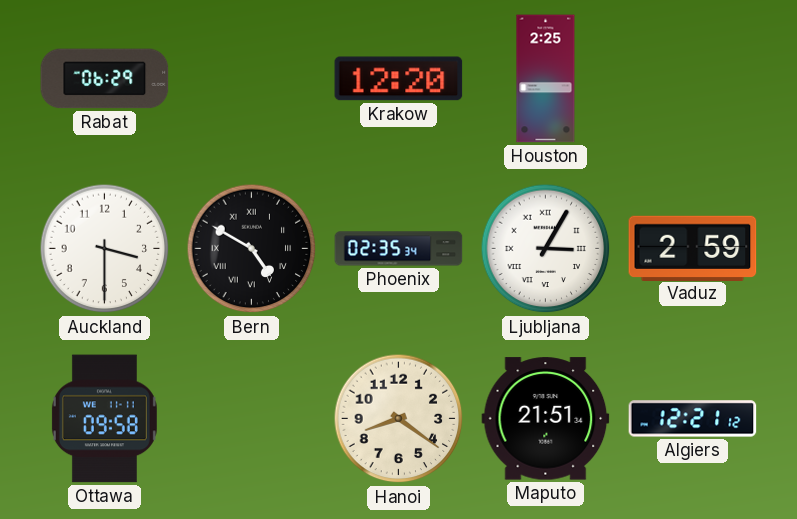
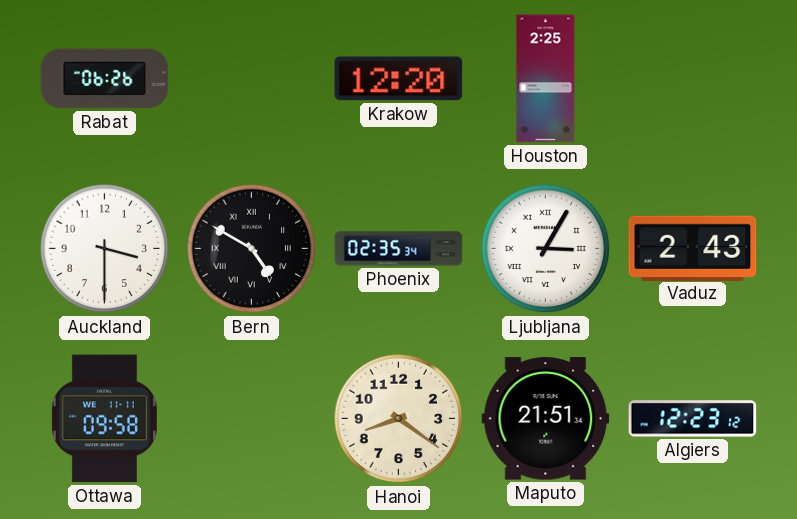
Rabat: 06:29 -> 06:26
Vaduz: 2:59 -> 2:43
Algiers: 12:21 -> 12:23
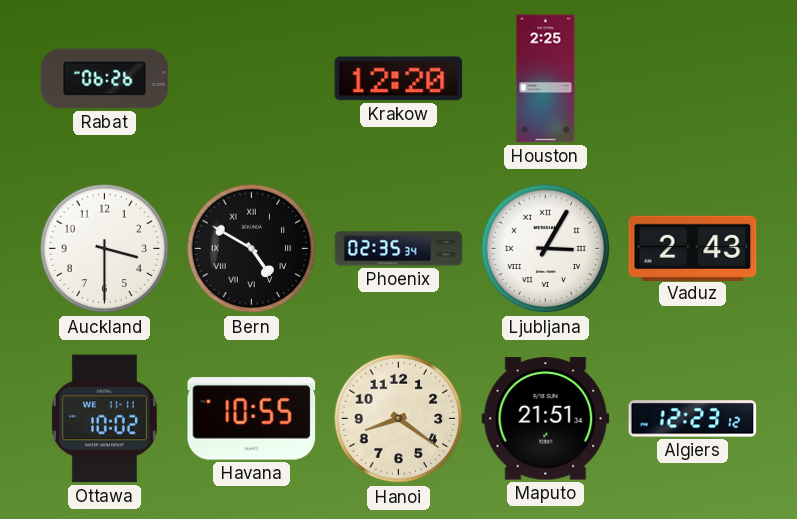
Ottawa: 09:58 -> 10:02
Havana: none -> 10:55
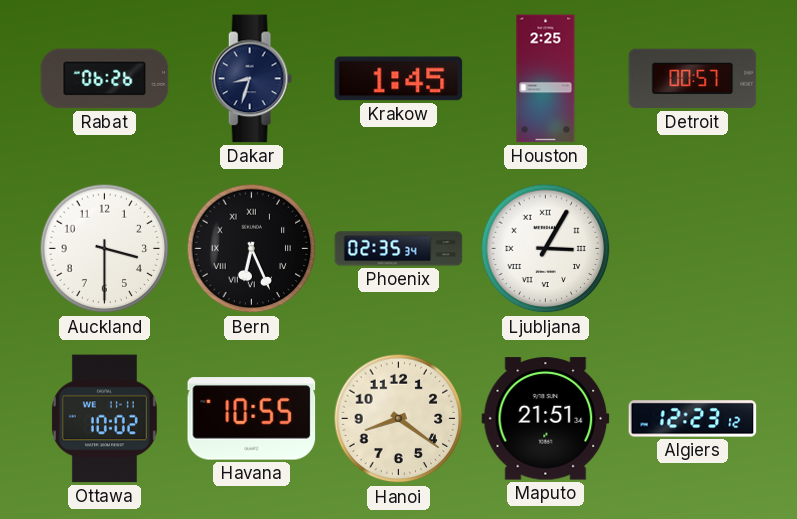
Dakar: none -> 8:33
Krakow: 12:20 -> 1:45
Detroit: none -> 00:57
Bern: 4:50 -> 6:26
Vaduz: 2:43 -> none
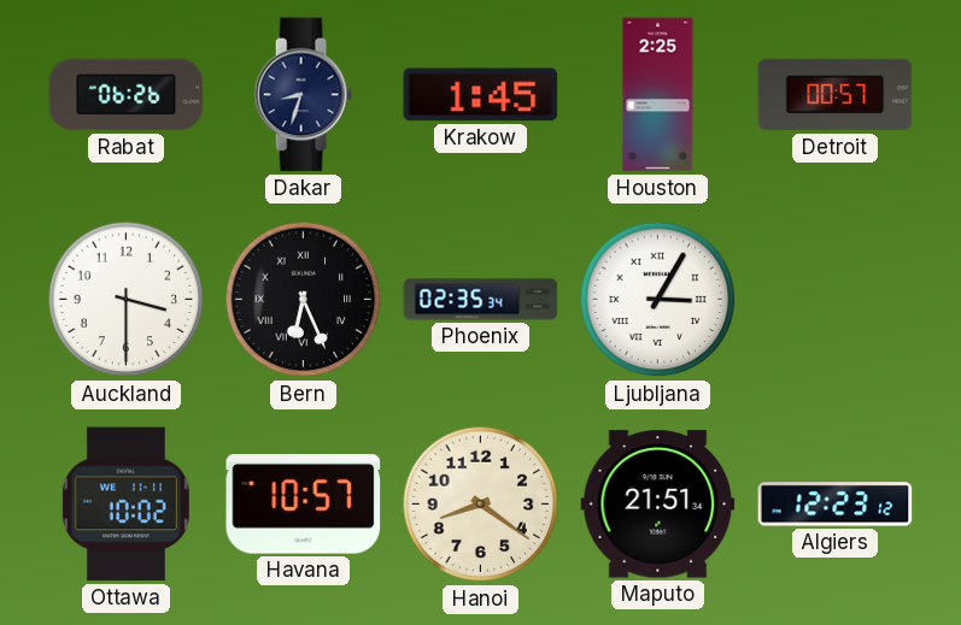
Havana: 10:55 -> 10:57
